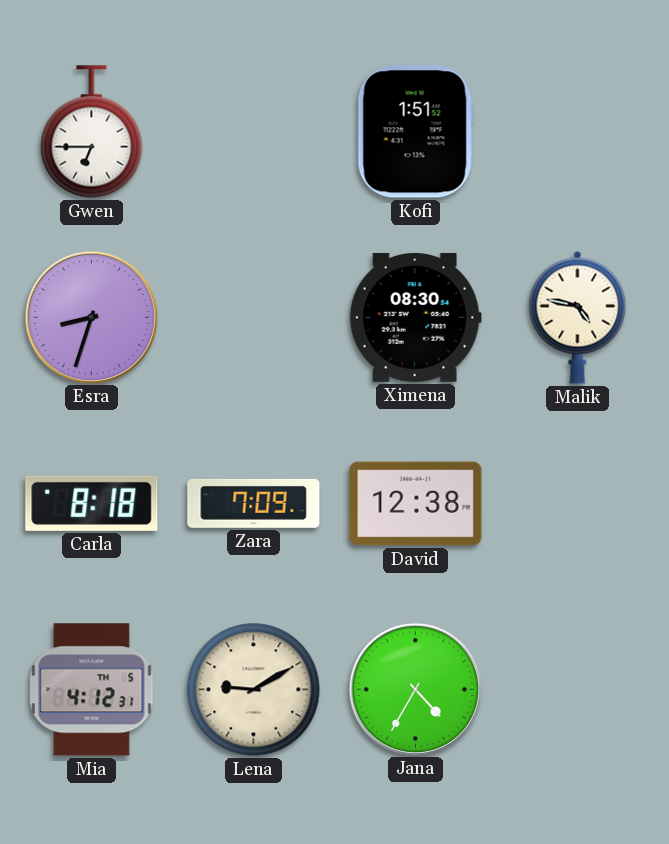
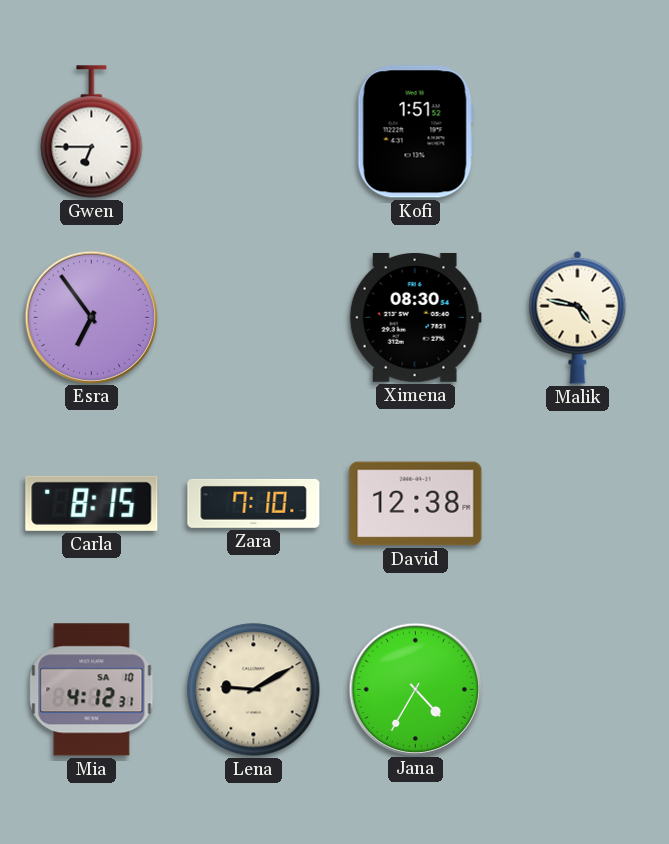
Esra: 8:33 -> 6:54
Carla: 8:18 -> 8:15
Zara: 7:09 -> 7:10
Mia date: TH 5 -> SA 10
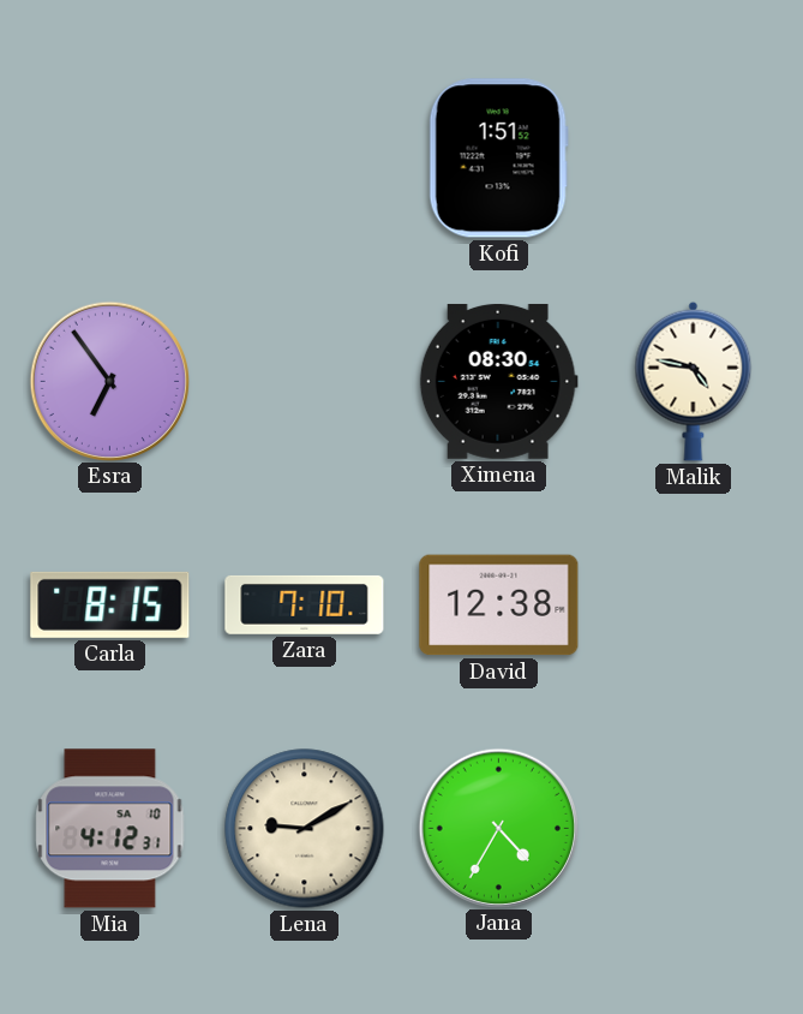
Gwen: 6:45 -> none
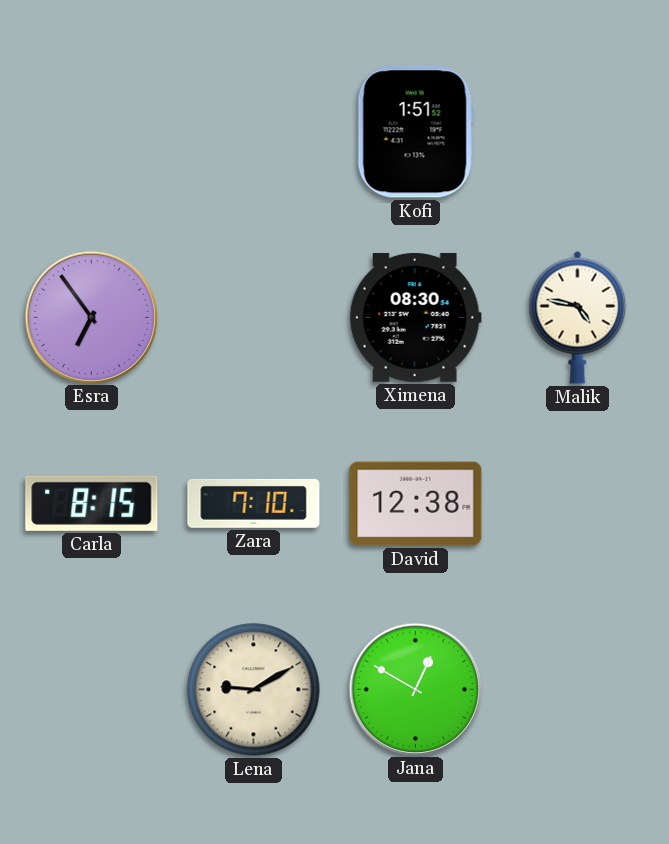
Mia: 4:12 -> none
Jana: 4:35 -> 12:50
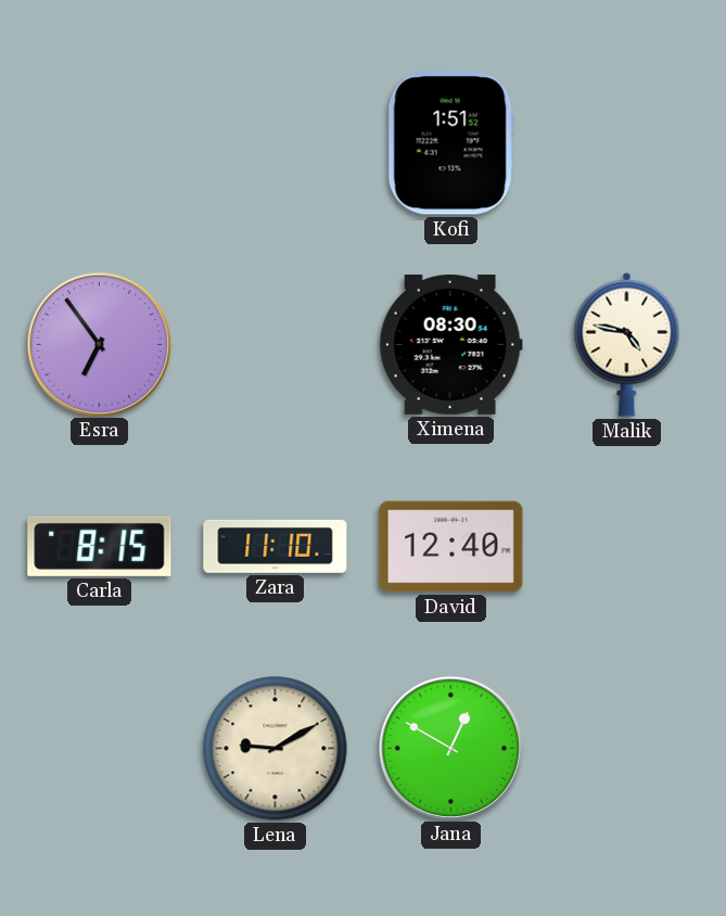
Zara: 7:10 -> 11:10
David: 12:38 -> 12:40
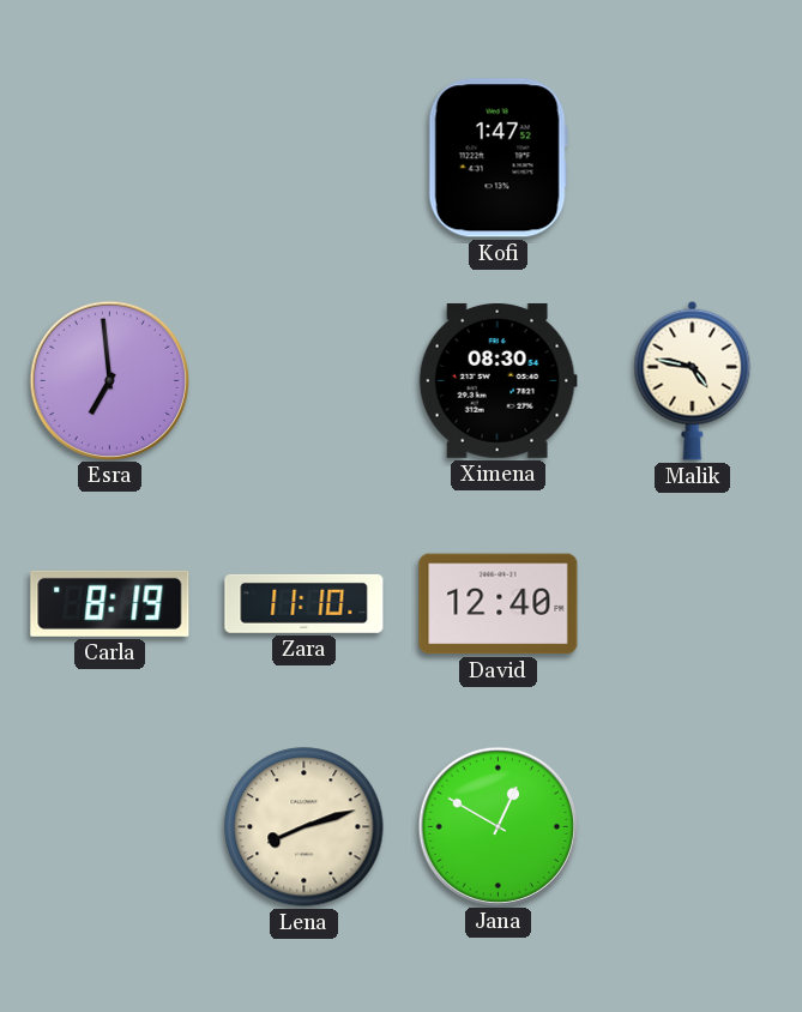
Kofi: 1:51 -> 1:47
Esra: 6:54 -> 6:59
Carla: 8:15 -> 8:19
Lena: 9:10 -> 8:12
